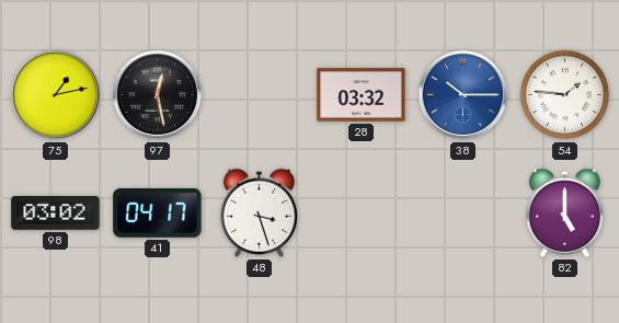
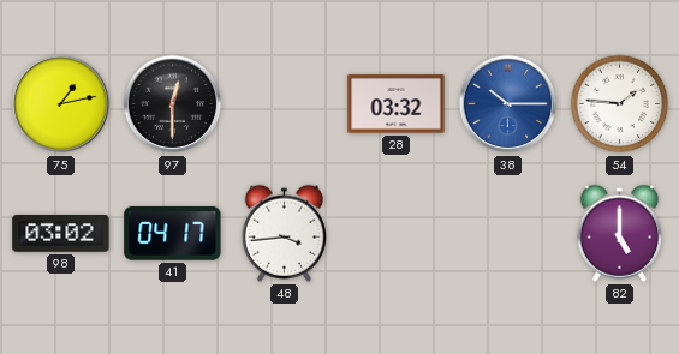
97: 12:28 -> 12:30
48: 3:27 -> 3:44
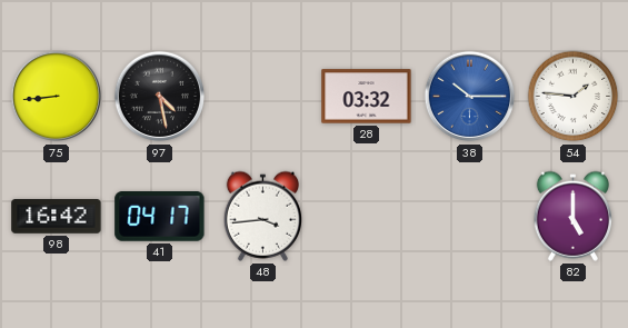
75: 1:13 -> 8:44
97: 12:30 -> 4:28
98: 03:02 -> 16:42
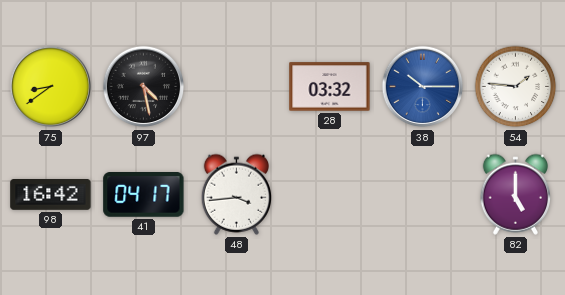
75: 8:44 -> 8:39
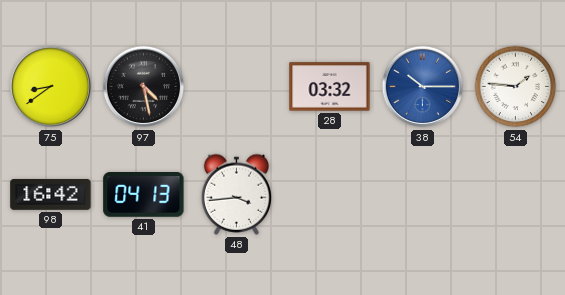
41: 04:17 -> 04:13
82: 5:00 -> none
